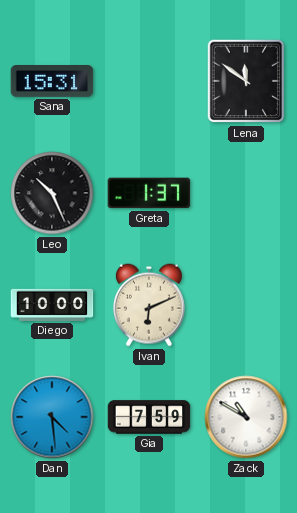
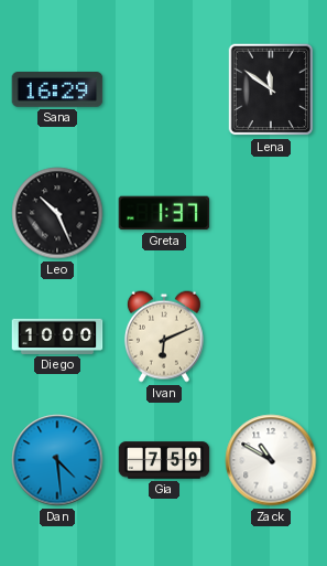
Sana: 15:31 -> 16:29
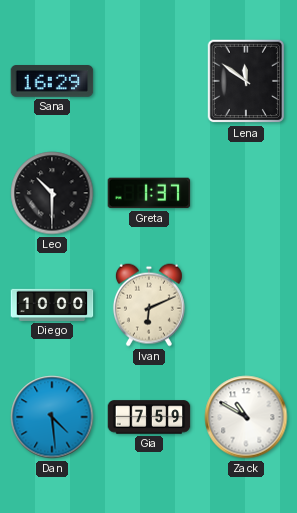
Leo: 10:26 -> 10:30
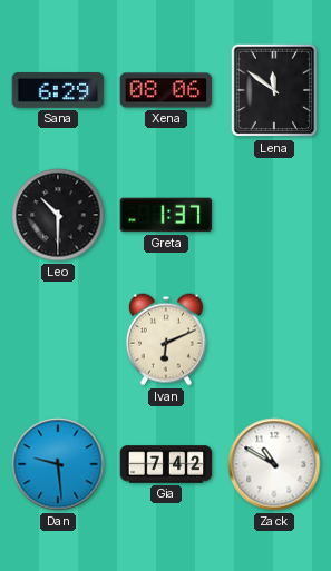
Sana: 16:29 -> 6:29
Xena: none -> 08:06
Diego: 10:00 -> none
Dan: 4:29 -> 9:29
Gia: 7:59 -> 7:42
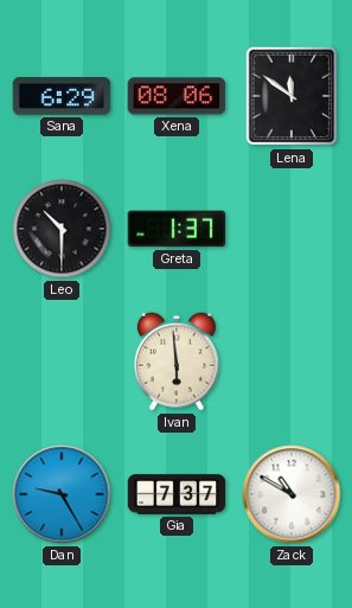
Ivan: 6:11 -> 5:59
Dan: 9:29 -> 9:25
Gia: 7:42 -> 7:37
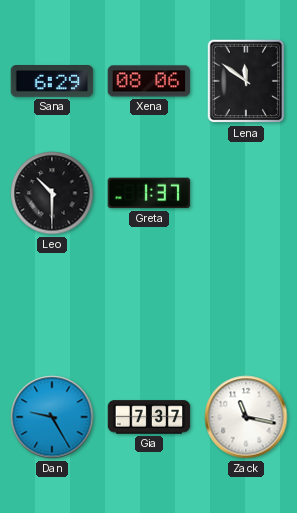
Ivan: 5:59 -> none
Zack: 10:50 -> 11:17
